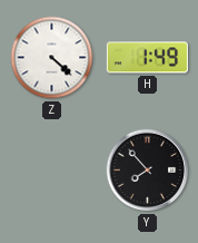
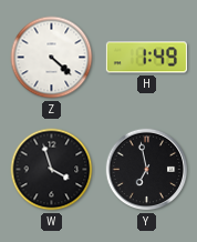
W: none -> 3:57
Y: 7:53 -> 6:58
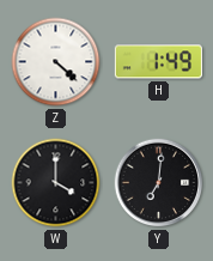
W: 3:57 -> 4:00
Y: 6:58 -> 7:01
